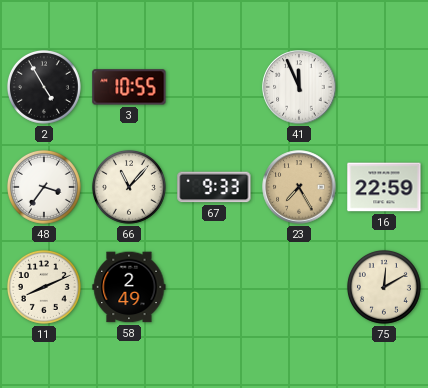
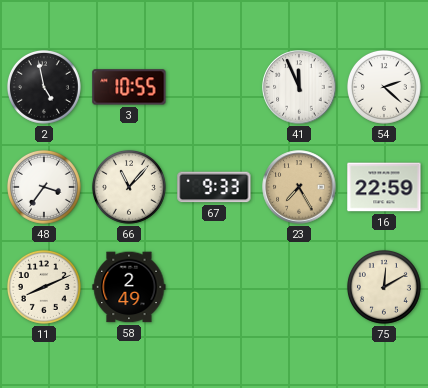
2: 4:55 -> 4:58
54: none -> 2:22
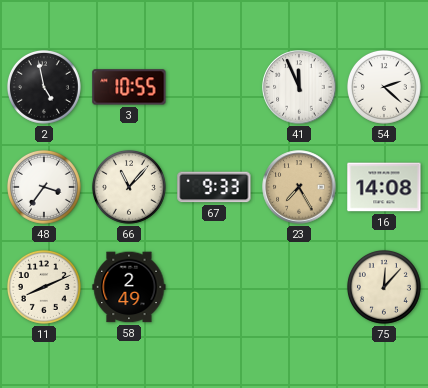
16: 22:59 -> 14:08
75: 12:10 -> 12:07
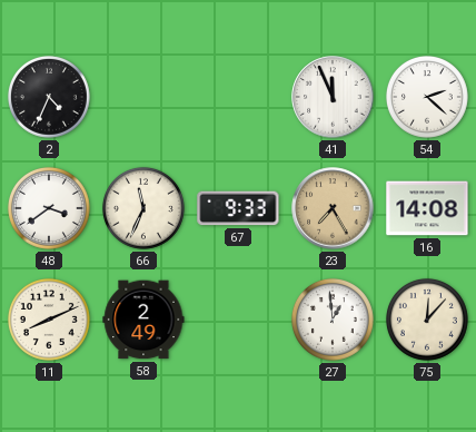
2: 4:58 -> 4:34
3: 10:55 -> none
48: 3:36 -> 3:39
66: 11:07 -> 11:34
27: none -> 12:59
